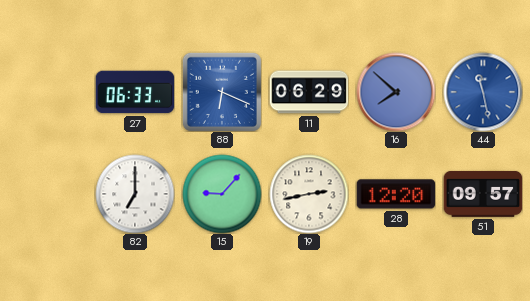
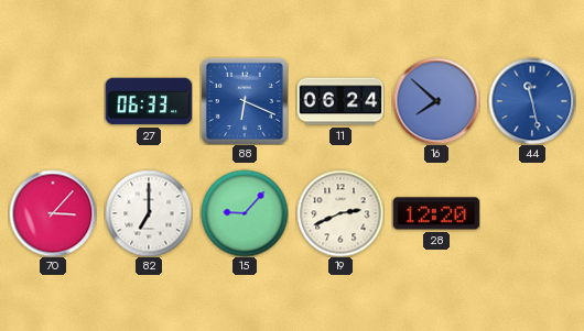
11: 06:29 -> 06:24
70: none -> 3:07
19: 2:43 -> 2:41
51: 09:57 -> none
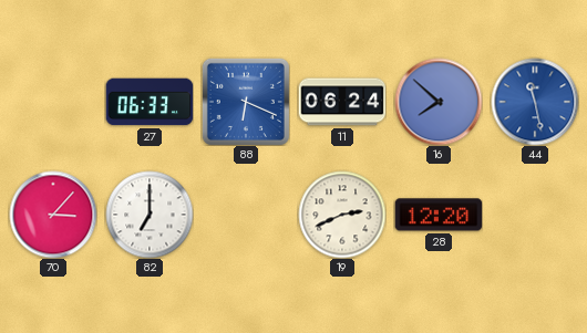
15: 9:07 -> none
